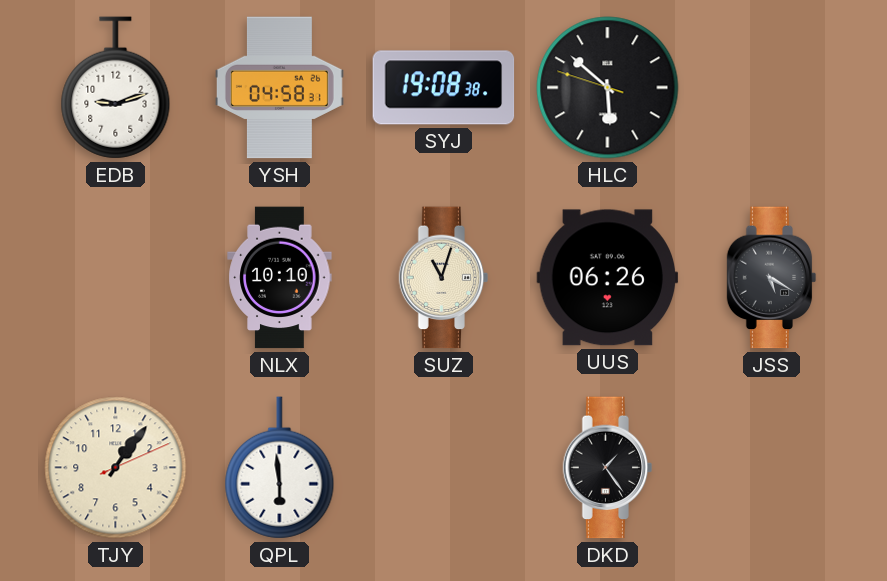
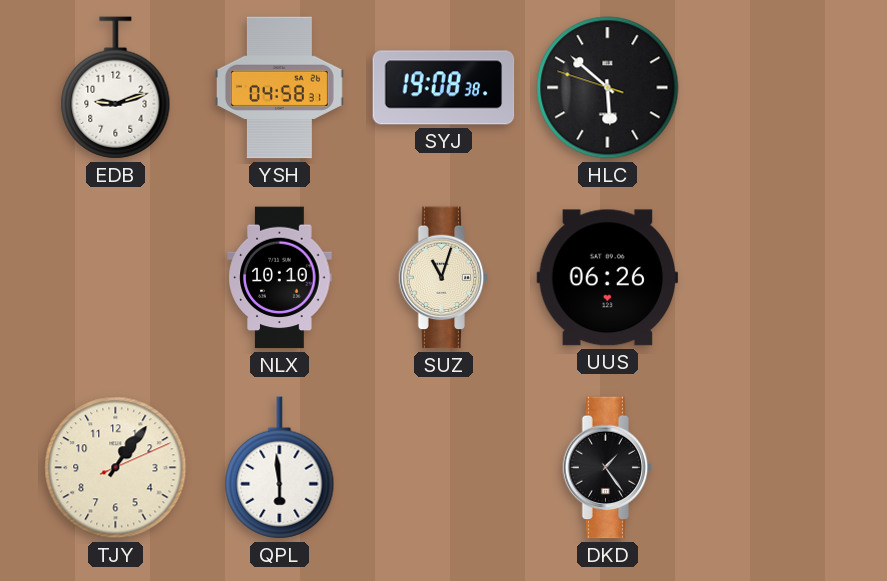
JSS: 5:20 -> none
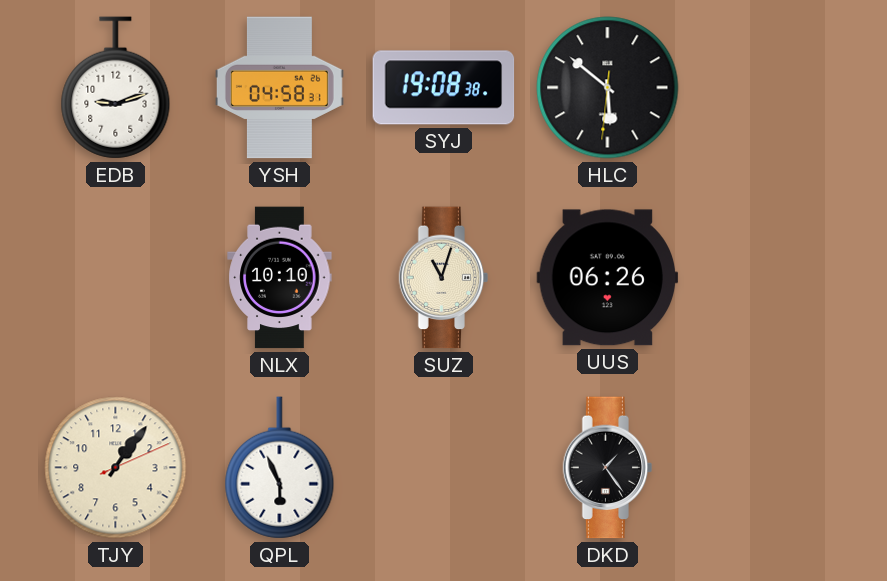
HLC: 5:51:48 -> 5:51:31
QPL: 5:59 -> 5:56
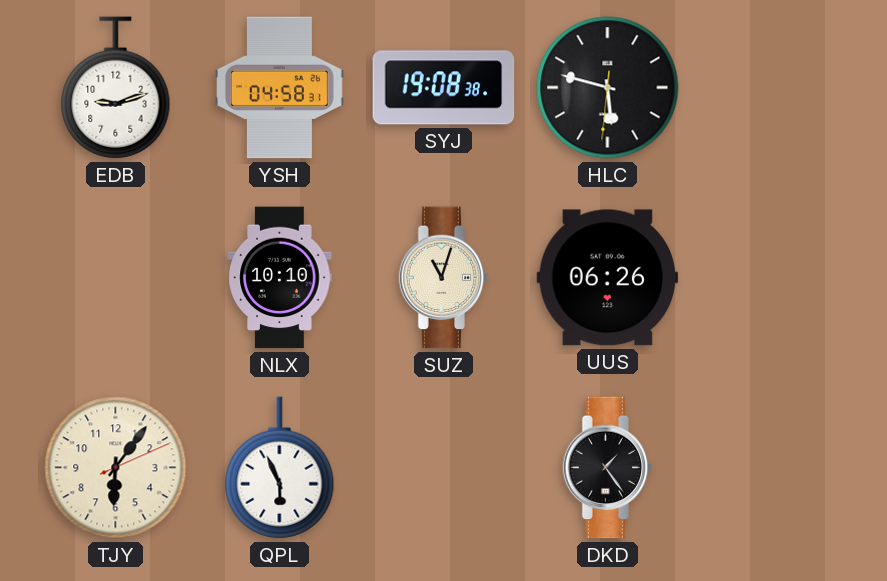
HLC: 5:51 -> 5:47
TJY: 1:06 -> 6:06
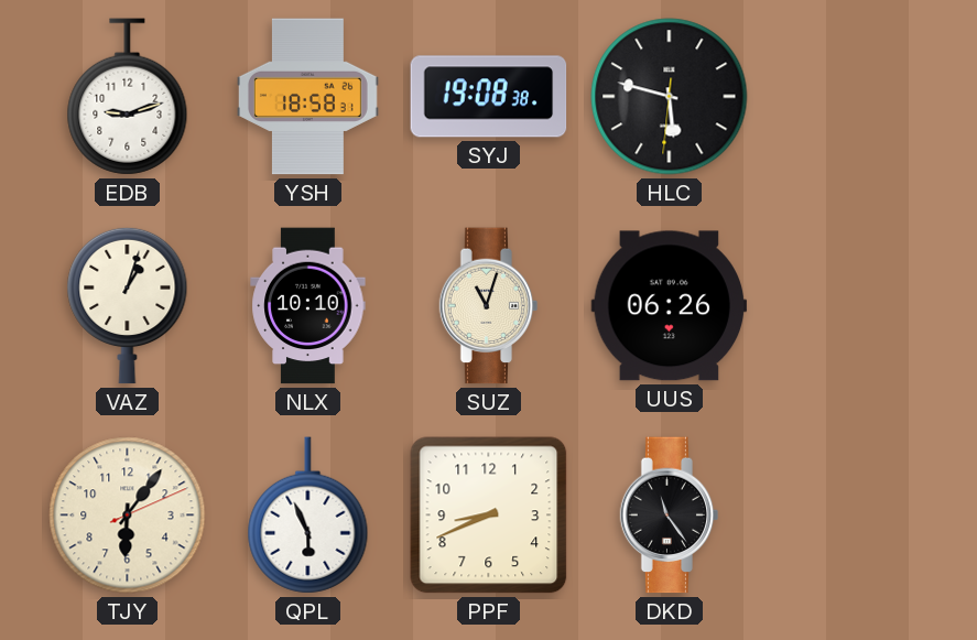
YSH: 04:58 -> 18:58
VAZ: none -> 1:03
PPF: none -> 8:41
DKD: 1:24 -> 11:24
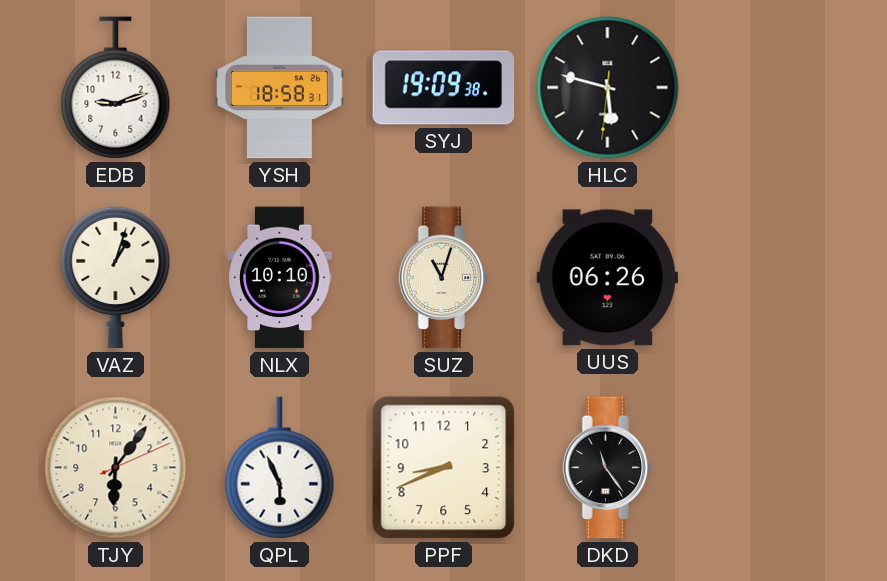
SYJ: 19:08 -> 19:09
